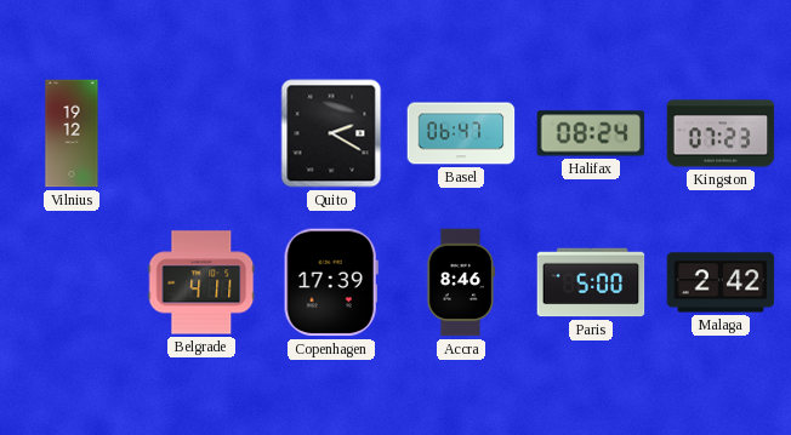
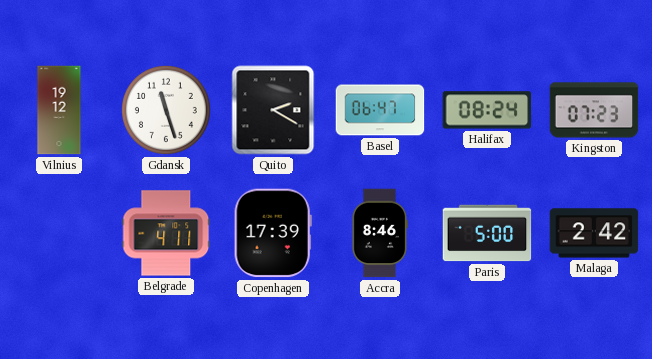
Gdansk: none -> 11:27
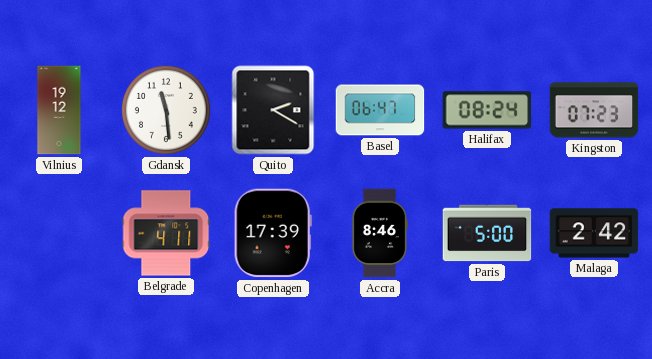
Gdansk: 11:27 -> 11:29
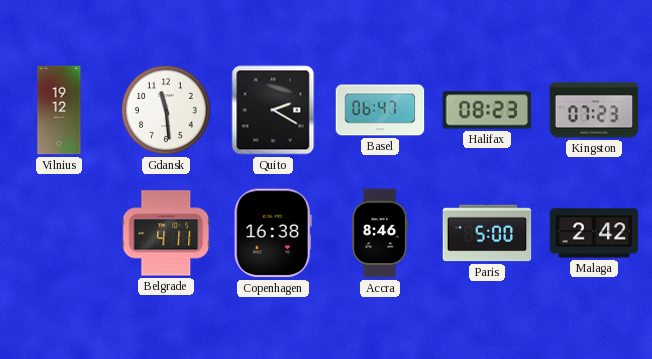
Halifax: 08:24 -> 08:23
Copenhagen: 17:39 -> 16:38
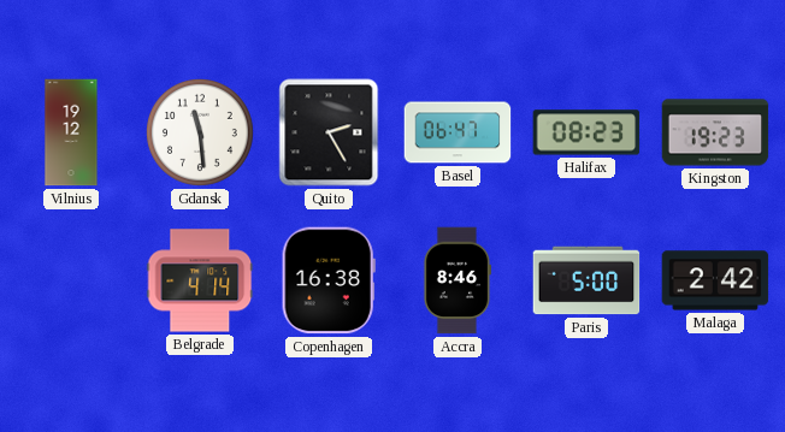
Quito: 2:20 -> 2:25
Kingston: 07:23 -> 19:23
Belgrade: 4:11 -> 4:14
